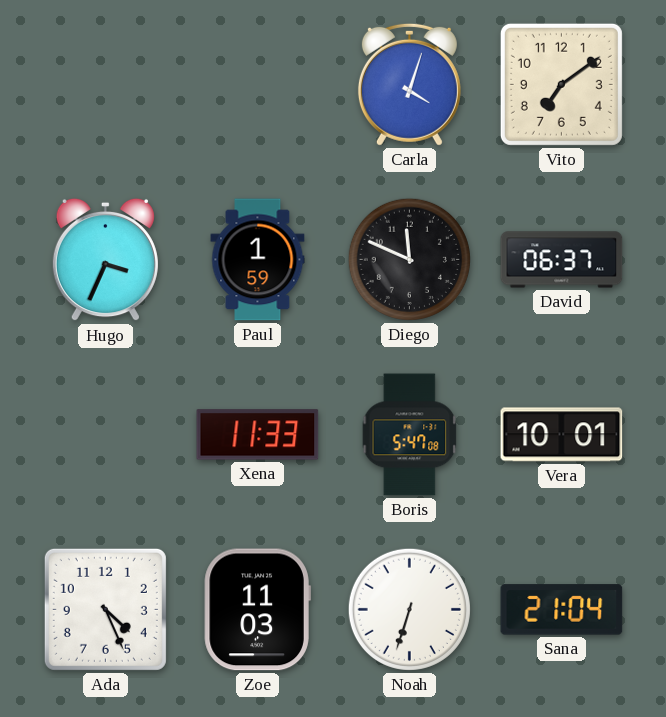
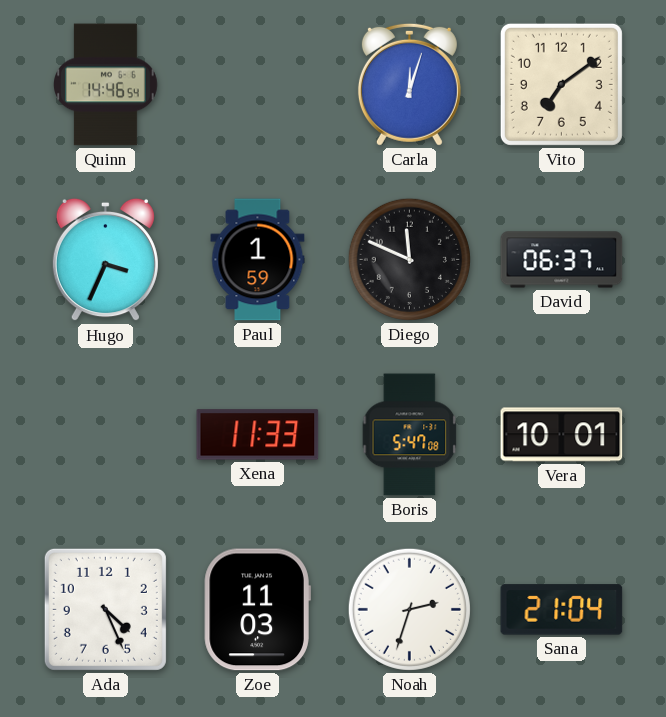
Quinn: none -> 14:46
Carla: 4:03 -> 12:03
Noah: 6:33 -> 2:33
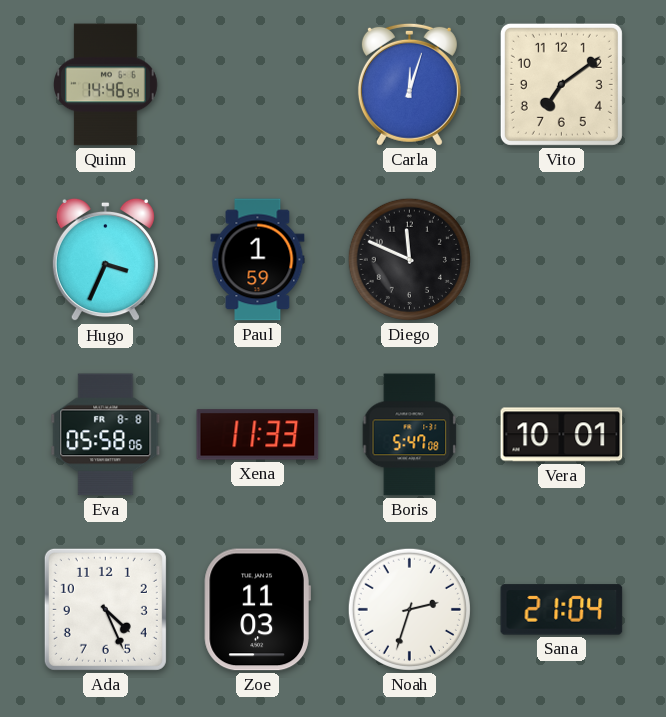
David: 06:37 -> none
Eva: none -> 05:58
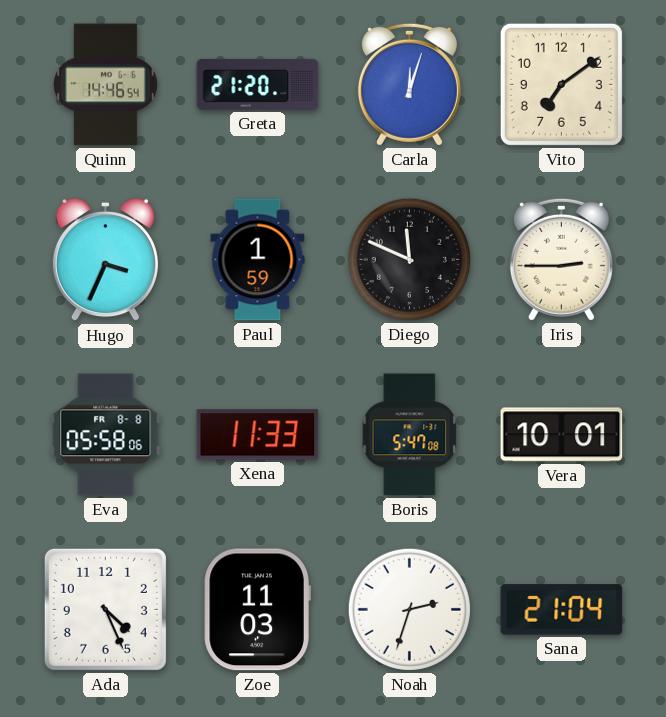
Greta: none -> 21:20
Iris: none -> 2:45
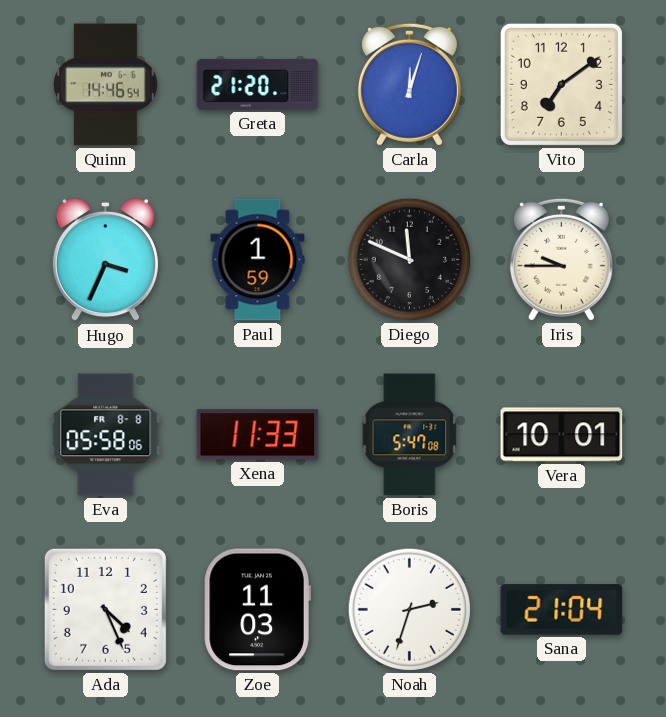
Iris: 2:45 -> 9:45
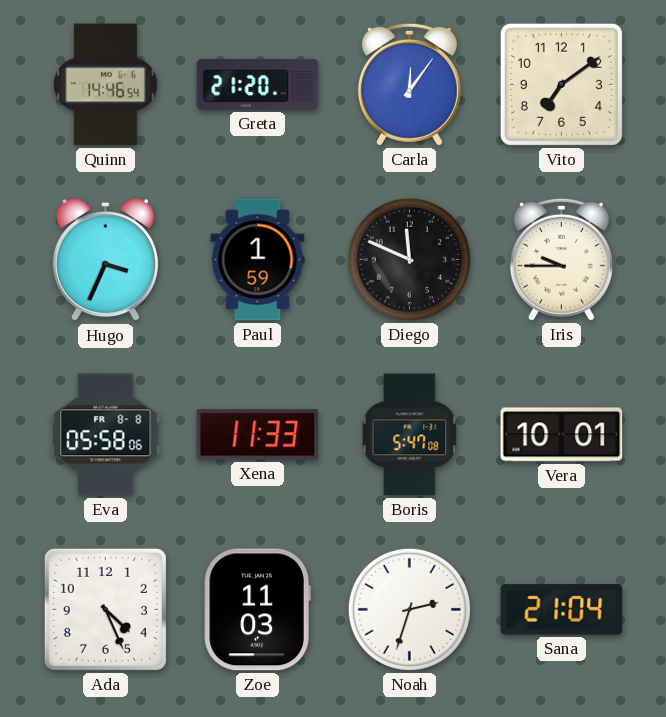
Carla: 12:03 -> 12:06
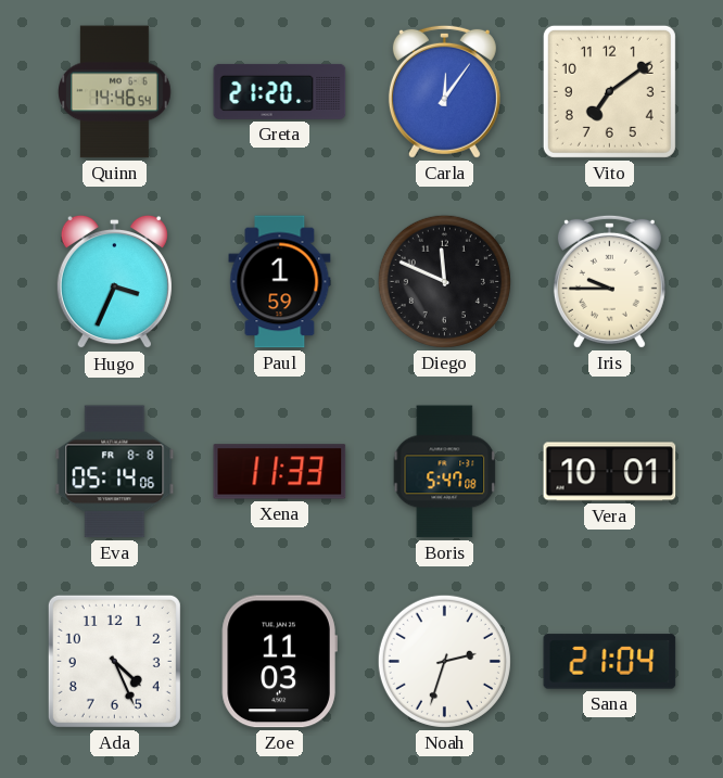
Eva: 05:58 -> 05:14
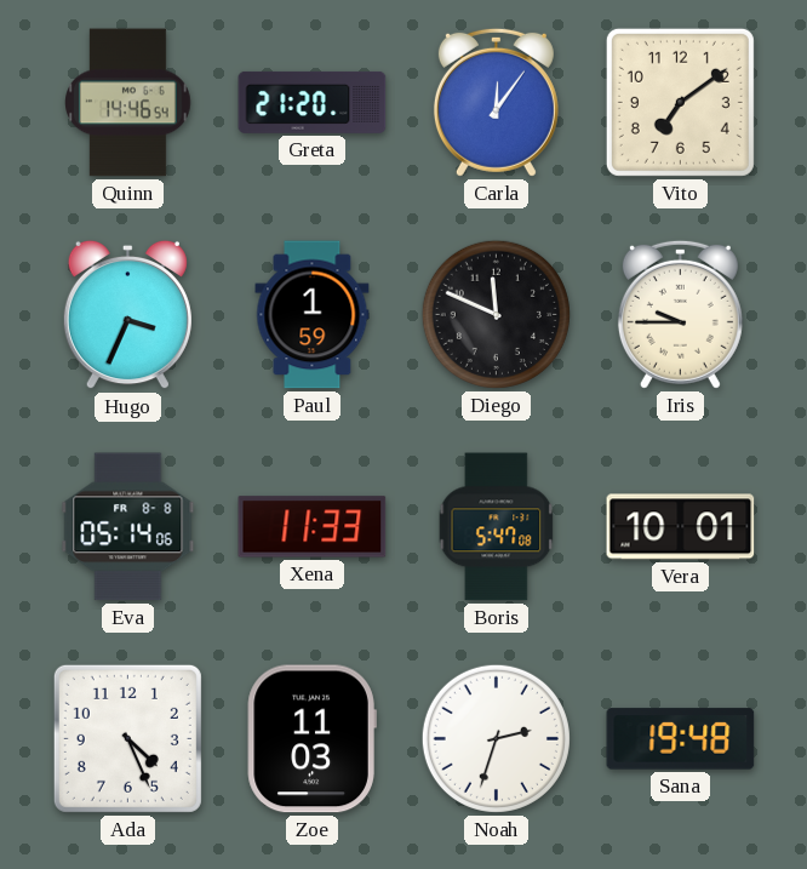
Sana: 21:04 -> 19:48
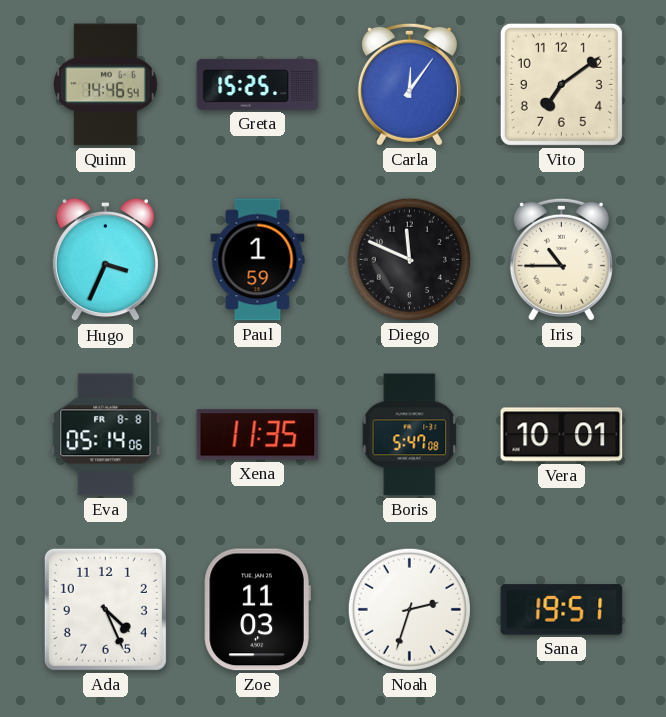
Greta: 21:20 -> 15:25
Iris: 9:45 -> 10:45
Xena: 11:33 -> 11:35
Sana: 19:48 -> 19:51
